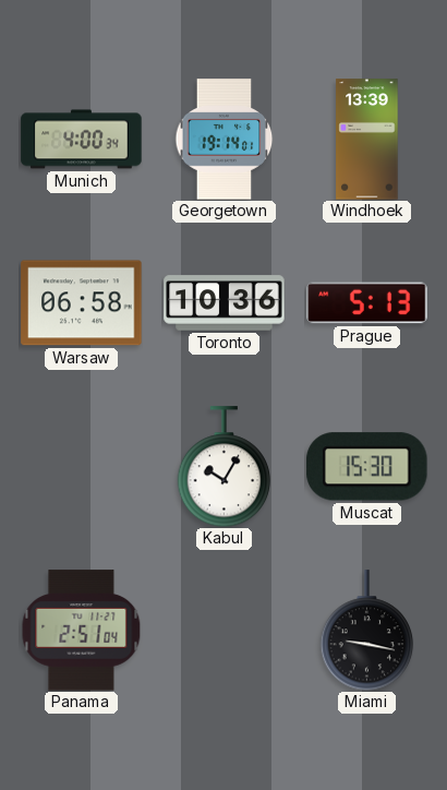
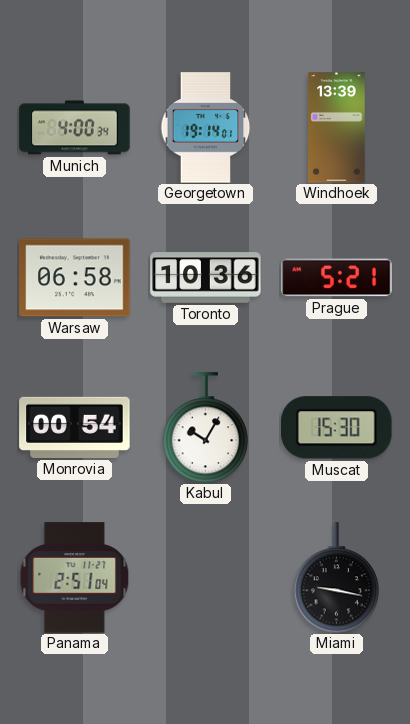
Prague: 5:13 -> 5:21
Monrovia: none -> 00:54
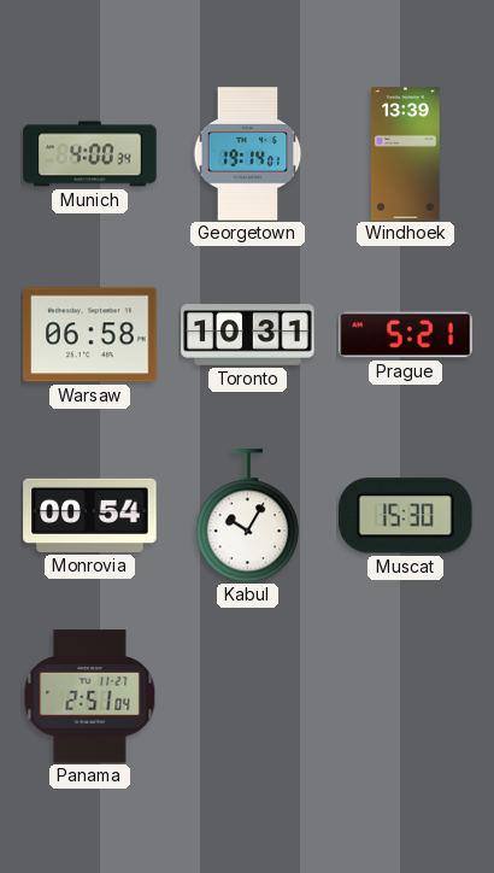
Toronto: 10:36 -> 10:31
Miami: 9:17 -> none
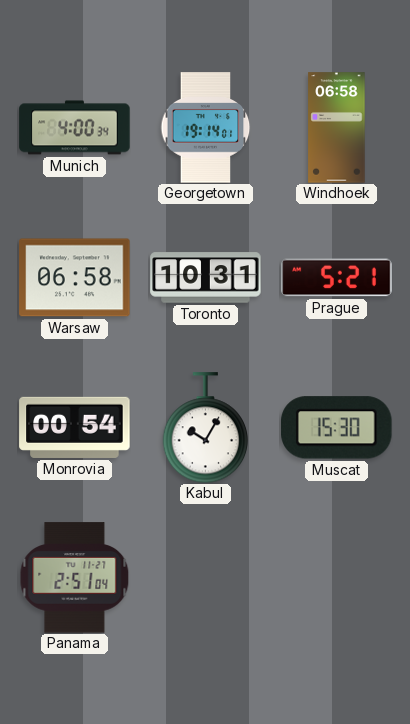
Windhoek: 13:39 -> 06:58
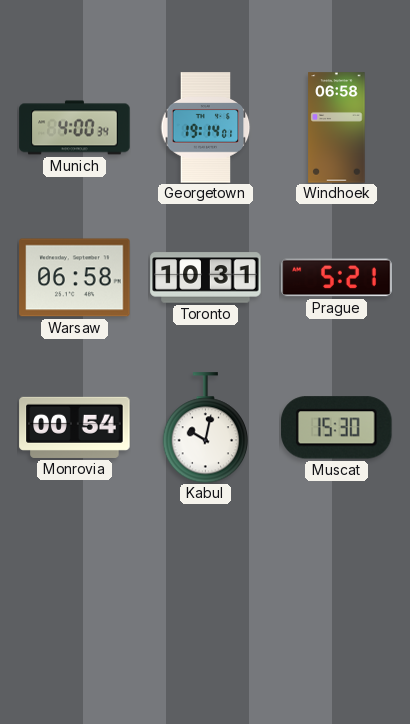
Kabul: 10:05 -> 10:02
Panama: 2:51 -> none
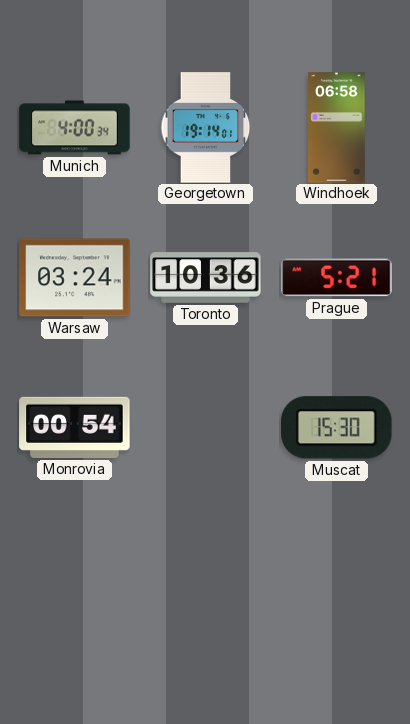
Warsaw: 06:58 -> 03:24
Toronto: 10:31 -> 10:36
Kabul: 10:02 -> none
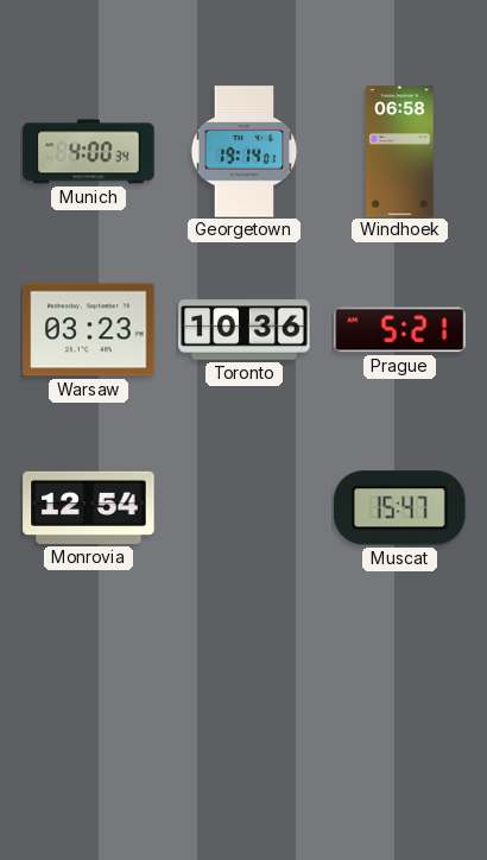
Warsaw: 03:24 -> 03:23
Monrovia: 00:54 -> 12:54
Muscat: 15:30 -> 15:47
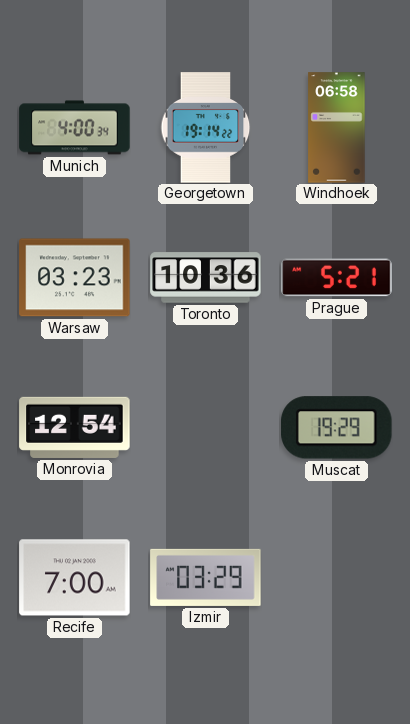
Georgetown: 19:14:01 -> 19:14:22
Muscat: 15:47 -> 19:29
Recife: none -> 7:00
Izmir: none -> 03:29
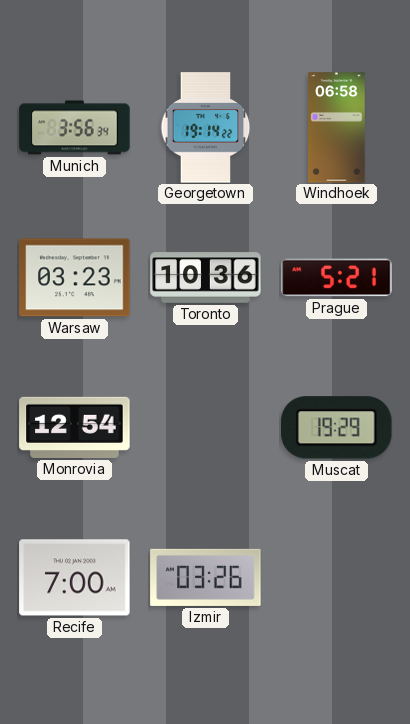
Munich: 4:00 -> 3:56
Izmir: 03:29 -> 03:26
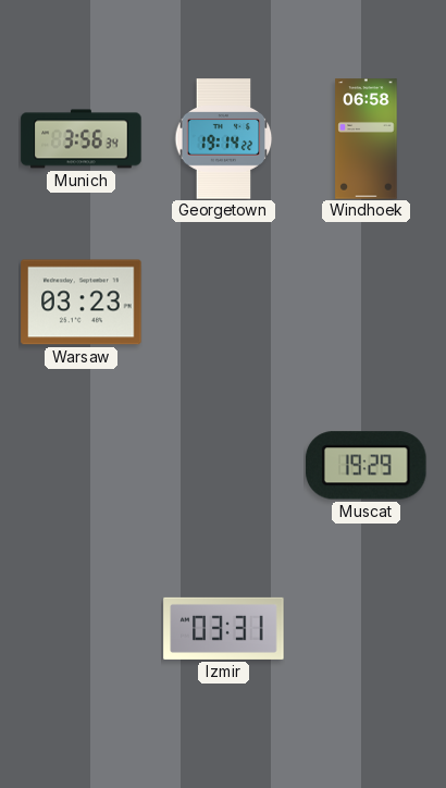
Toronto: 10:36 -> none
Prague: 5:21 -> none
Monrovia: 12:54 -> none
Recife: 7:00 -> none
Izmir: 03:26 -> 03:31
